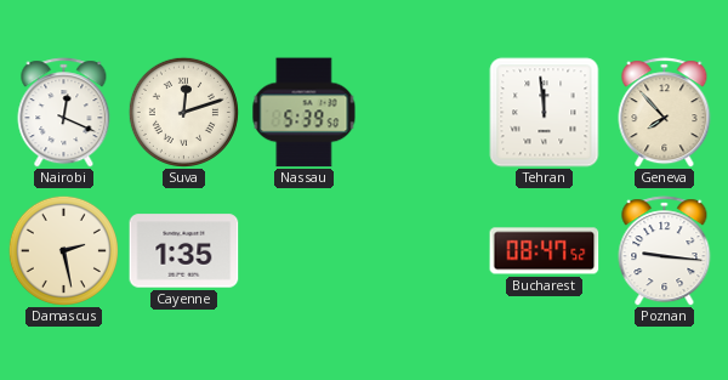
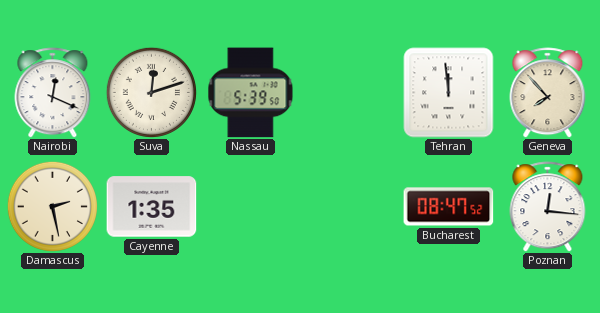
Poznan: 9:16 -> 12:16
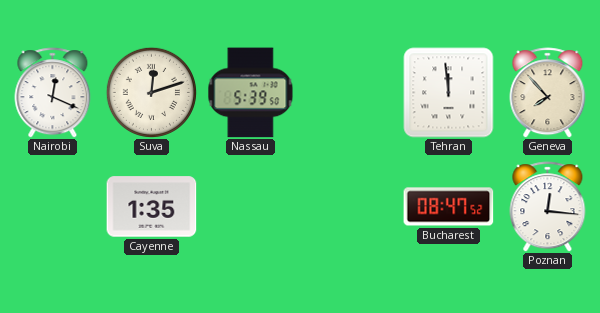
Damascus: 2:28 -> none
